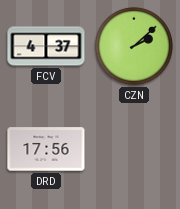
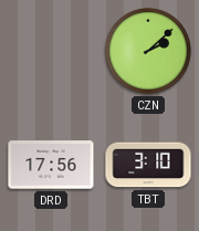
FCV: 4:37 -> none
TBT: none -> 3:10
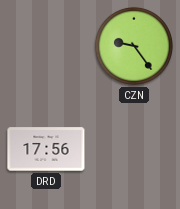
CZN: 2:08 -> 9:24
TBT: 3:10 -> none
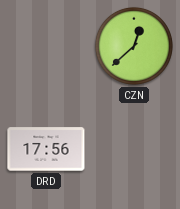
CZN: 9:24 -> 12:38
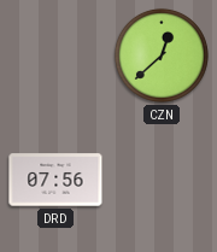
DRD: 17:56 -> 07:56
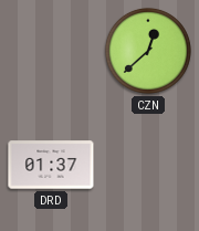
DRD: 07:56 -> 01:37
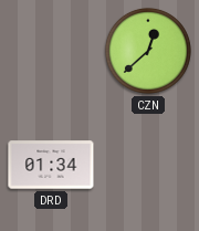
DRD: 01:37 -> 01:34
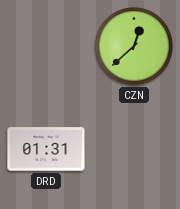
DRD: 01:34 -> 01:31
